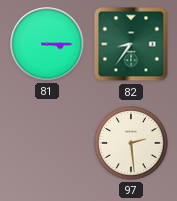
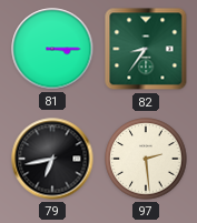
79: none -> 6:43
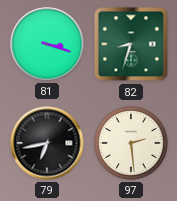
81: 3:15 -> 3:18
82: 8:36 -> 8:33
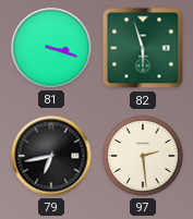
82: 8:33 -> 5:57
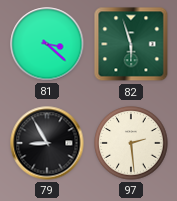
81: 3:18 -> 3:22
79: 6:43 -> 8:55
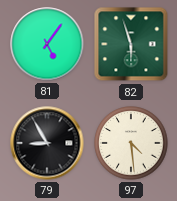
81: 3:22 -> 5:06
97: 2:29 -> 4:29
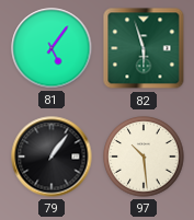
79: 8:55 -> 1:06
97: 4:29 -> 10:29
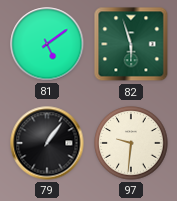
81: 5:06 -> 5:09
97: 10:29 -> 9:31
